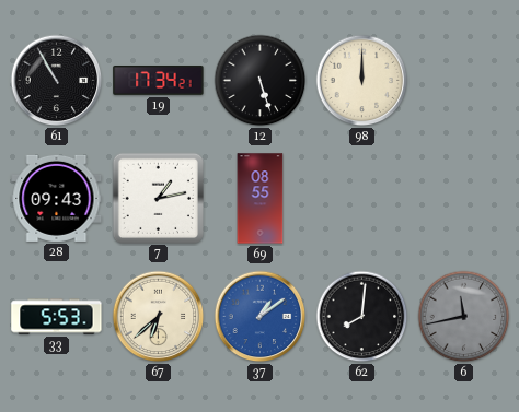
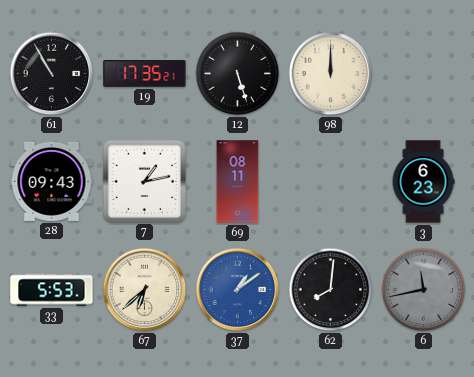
19: 17:34 -> 17:35
69: 08:55 -> 08:11
3: none -> 6:23
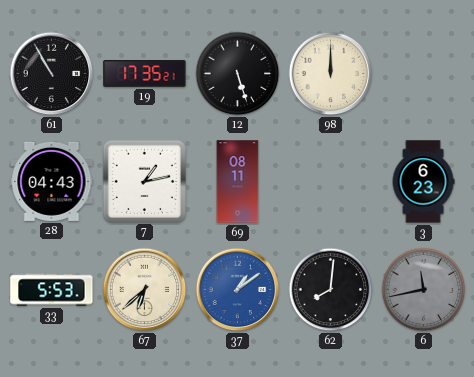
28: 09:43 -> 04:43
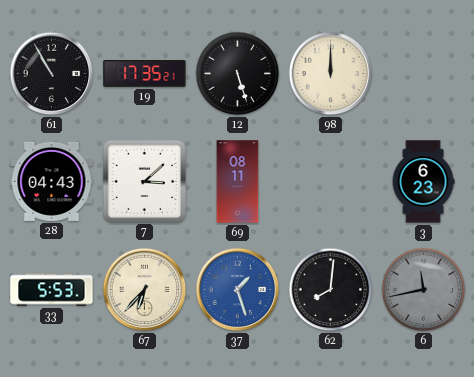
7: 1:13 -> 3:08
67: 6:38 -> 6:37
37: 1:09 -> 1:27
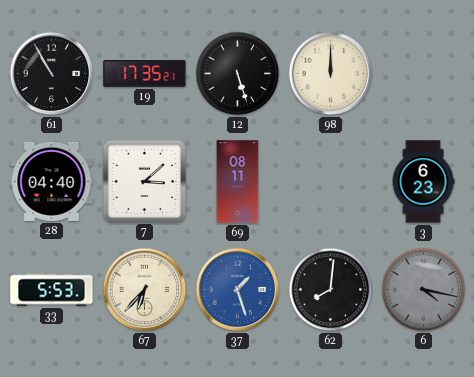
28: 04:43 -> 04:40
6: 11:43 -> 4:17
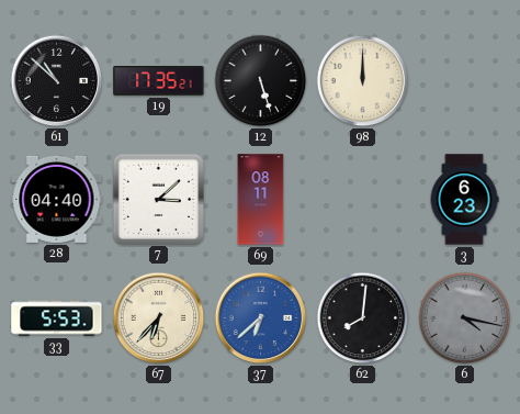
61: 10:55 -> 10:52
37: 1:27 -> 6:38
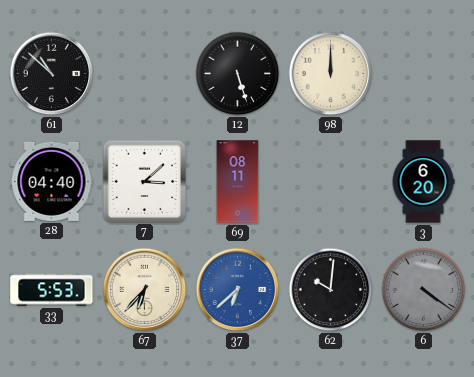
19: 17:35 -> none
3: 6:23 -> 6:20
62: 8:01 -> 10:01
6: 4:17 -> 4:21
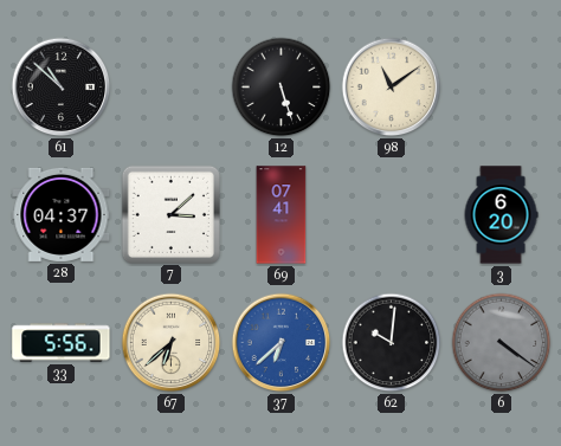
98: 12:00 -> 11:09
28: 04:40 -> 04:37
69: 08:11 -> 07:41
33: 5:53 -> 5:56
67: 6:37 -> 6:38
